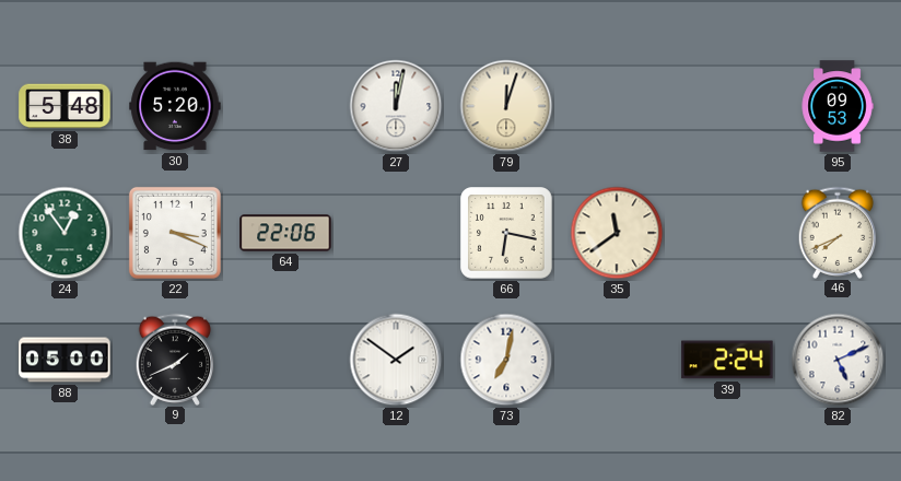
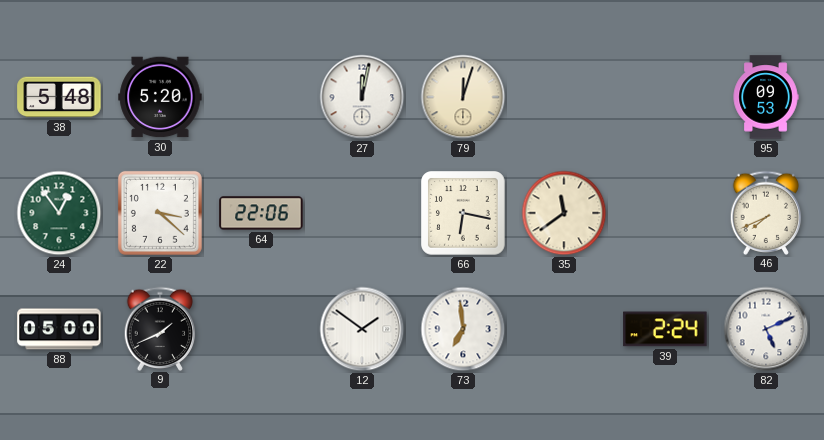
22: 3:19 -> 3:22
73: 7:02 -> 6:59
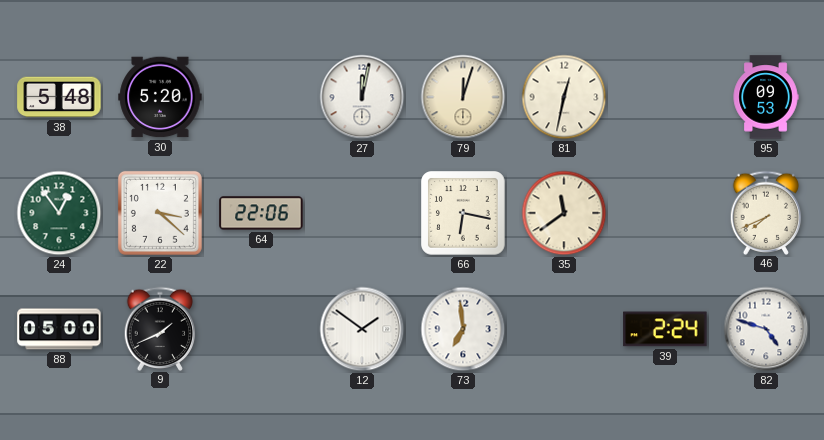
81: none -> 12:32
82: 5:11 -> 4:48
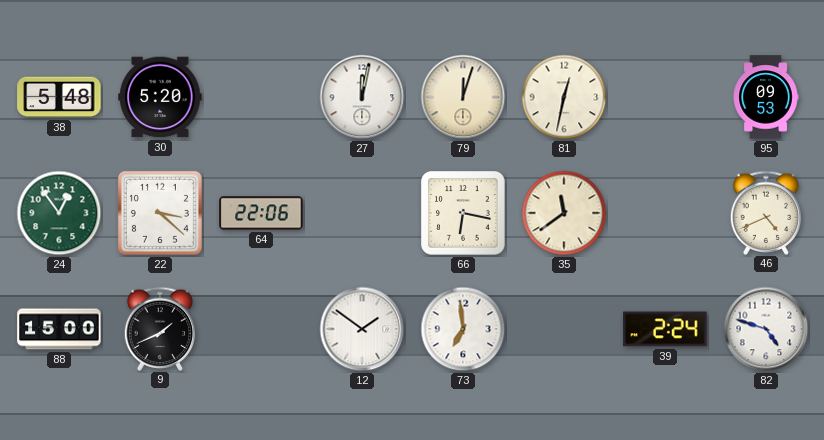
46: 7:41 -> 4:41
88: 05:00 -> 15:00
